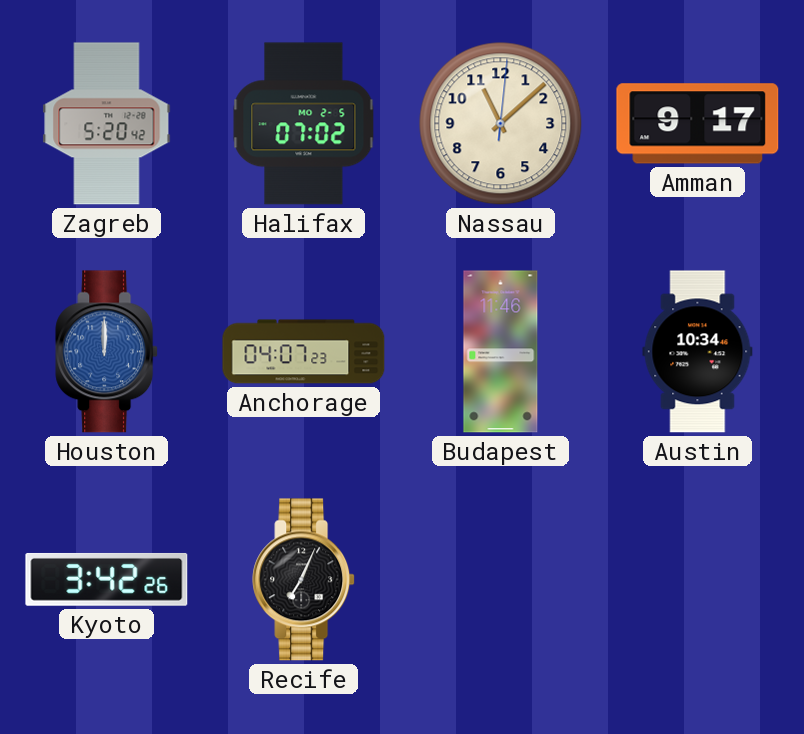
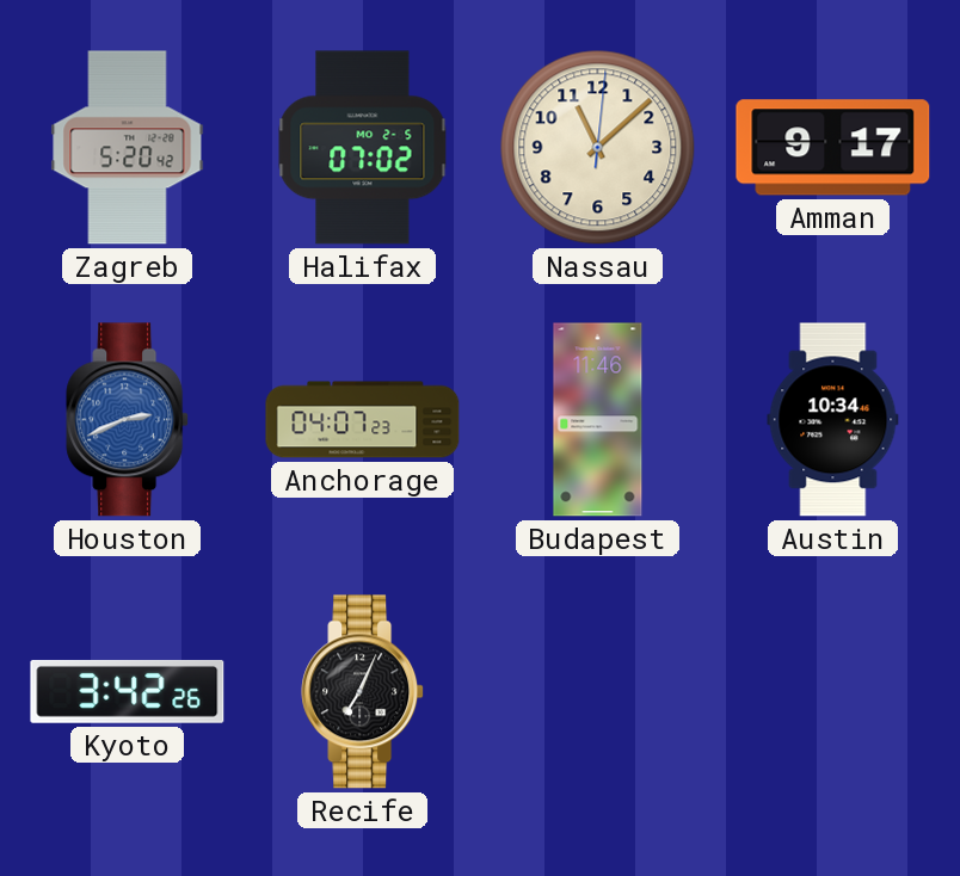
Houston: 12:00 -> 2:41
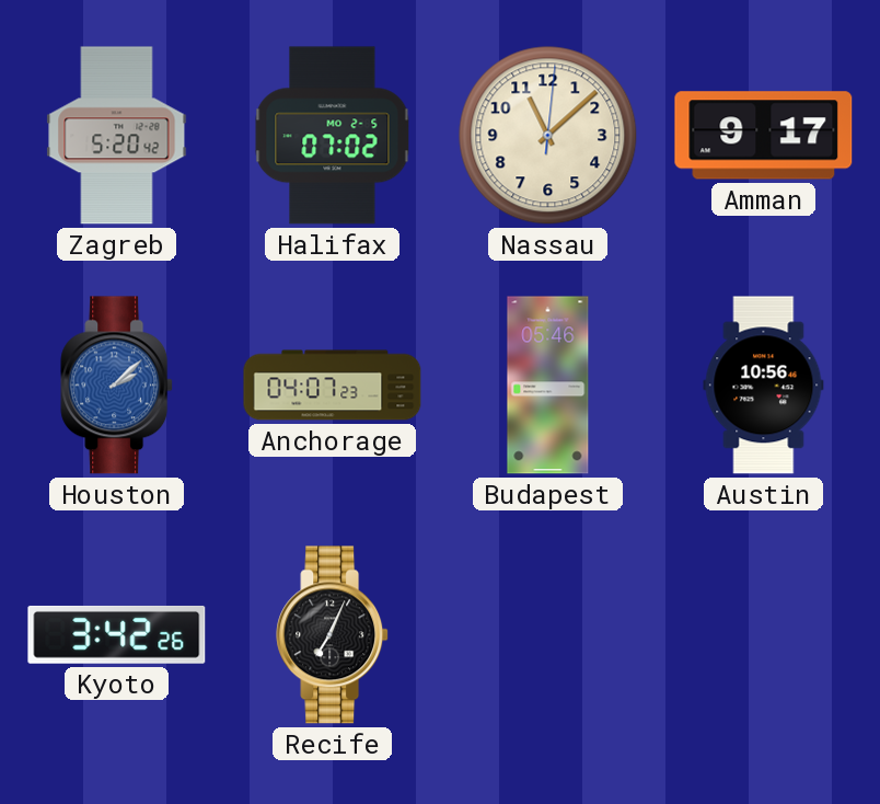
Houston: 2:41 -> 2:08
Budapest: 11:46 -> 05:46
Austin: 10:34 -> 10:56
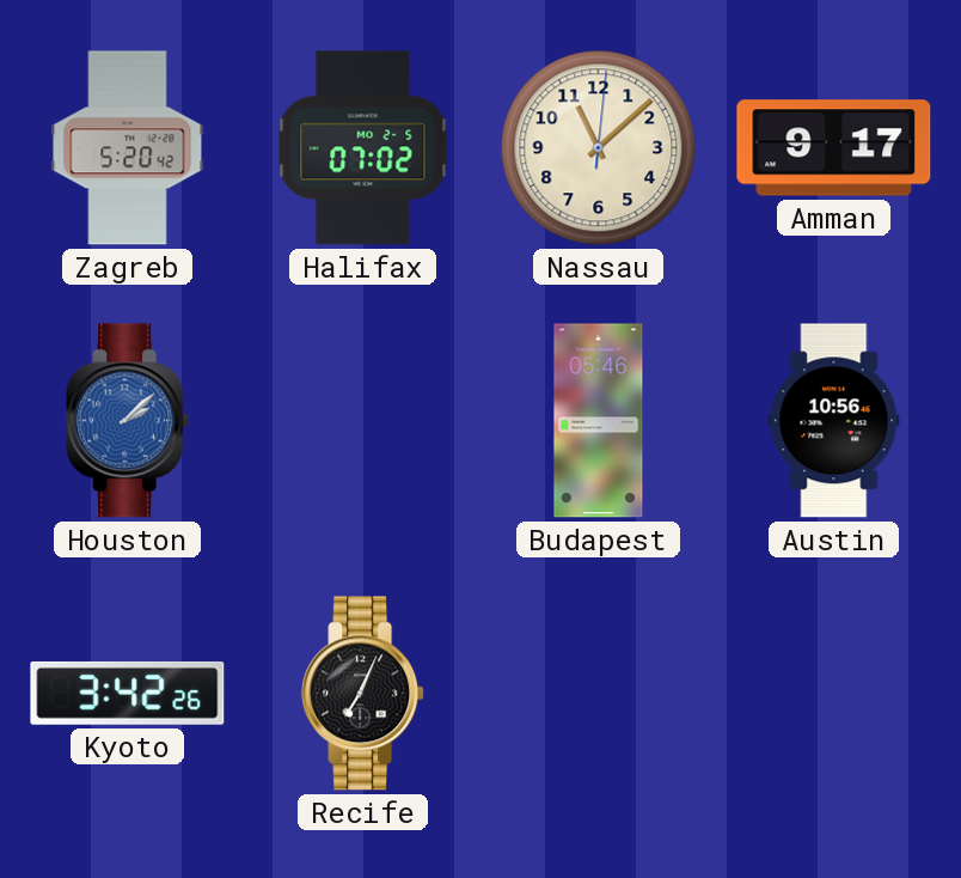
Anchorage: 04:07 -> none
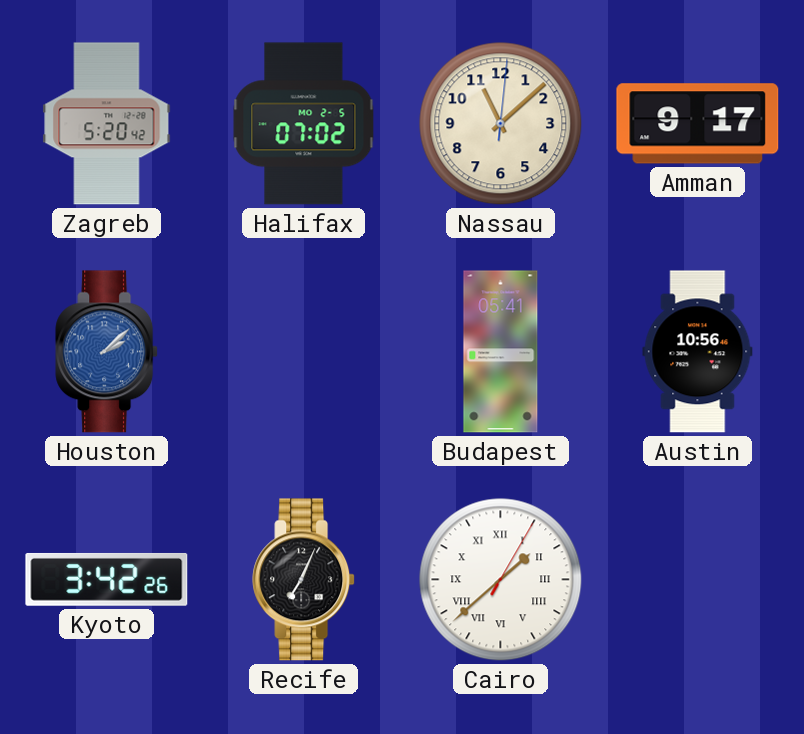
Budapest: 05:46 -> 05:41
Cairo: none -> 1:38
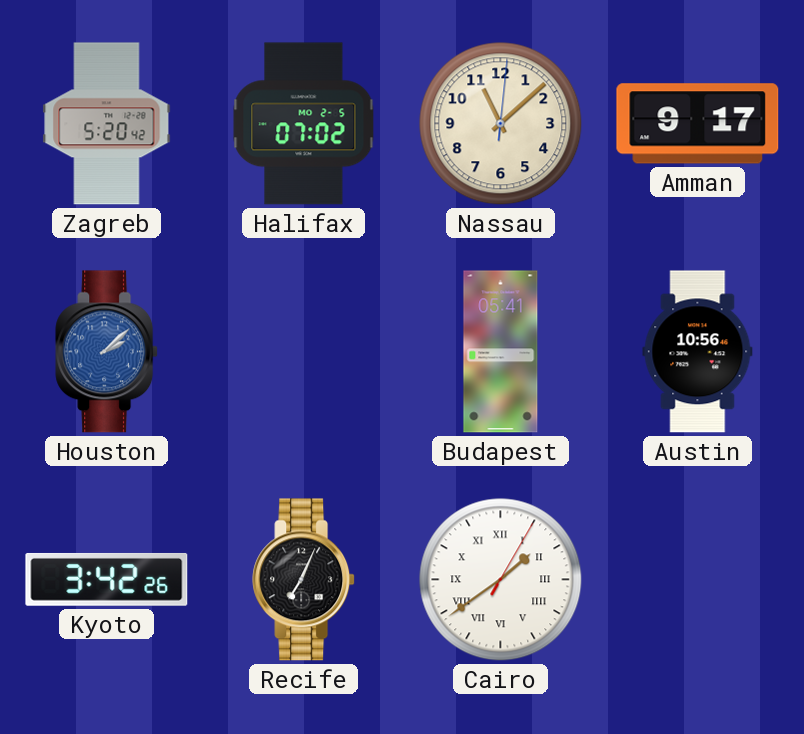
Cairo: 1:38 -> 1:39
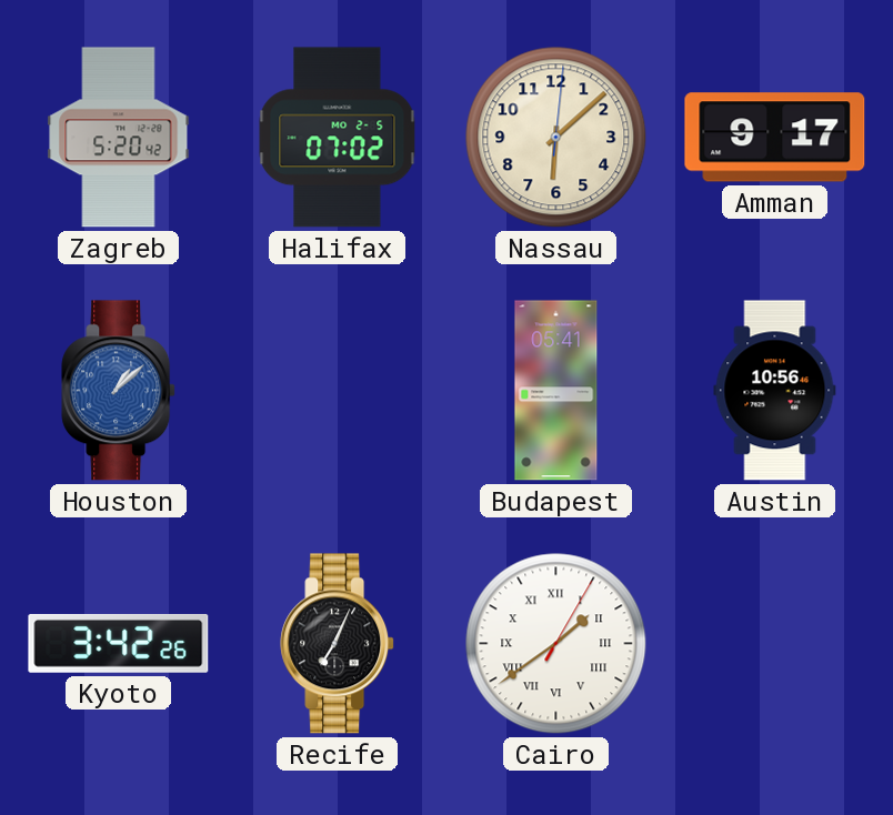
Nassau: 11:08 -> 6:08
Houston: 2:08 -> 1:08
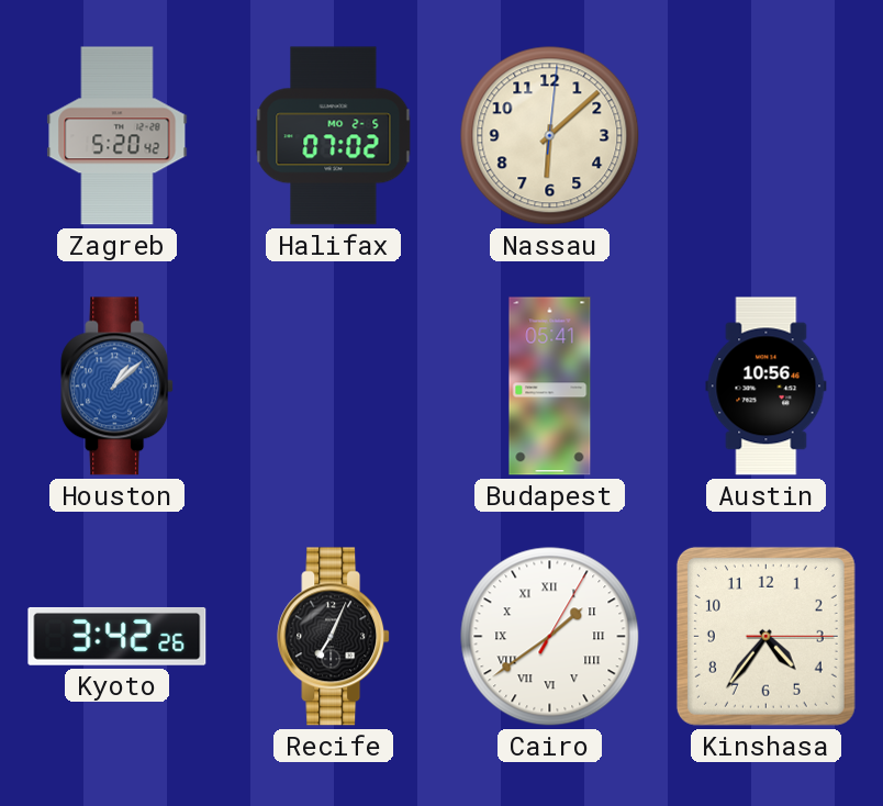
Amman: 9:17 -> none
Kinshasa: none -> 4:36
